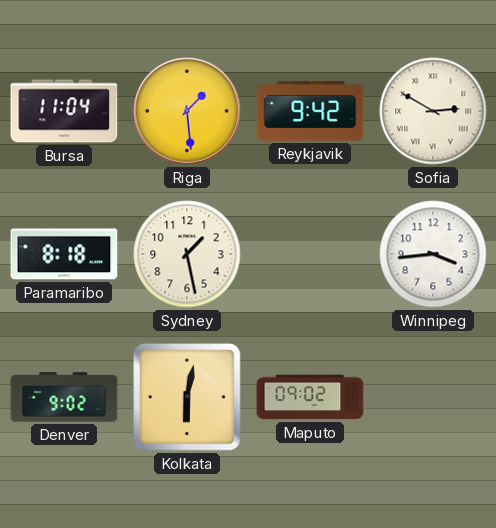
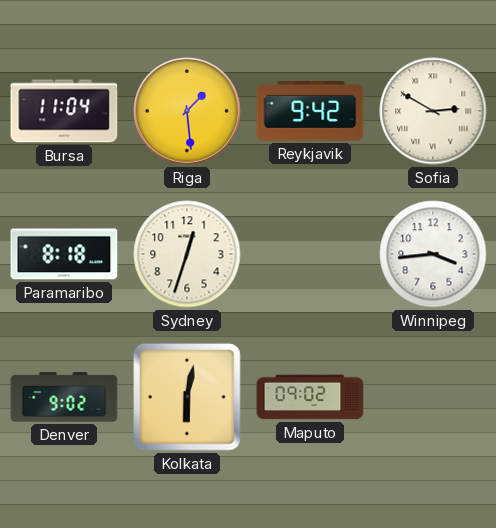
Sydney: 1:28 -> 12:33
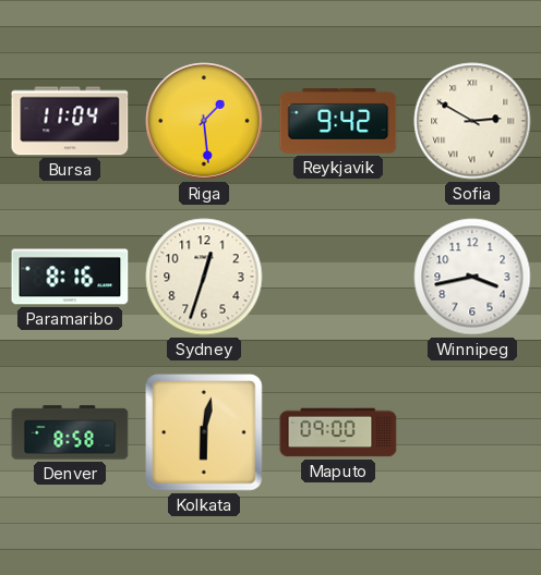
Paramaribo: 8:18 -> 8:16
Winnipeg: 3:44 -> 3:43
Denver: 9:02 -> 8:58
Maputo: 09:02 -> 09:00
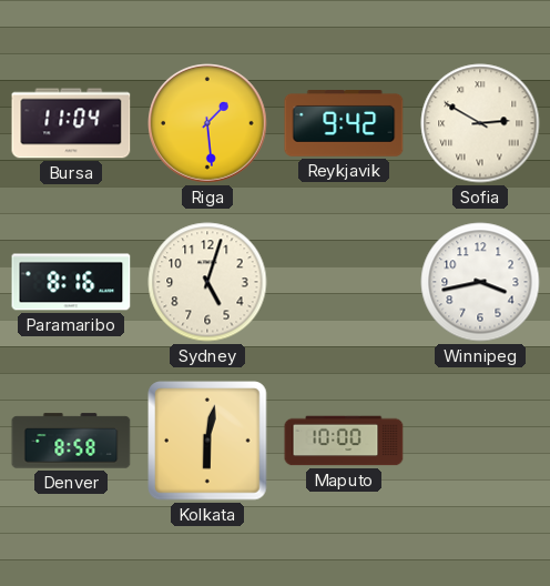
Sydney: 12:33 -> 5:03
Maputo: 09:00 -> 10:00
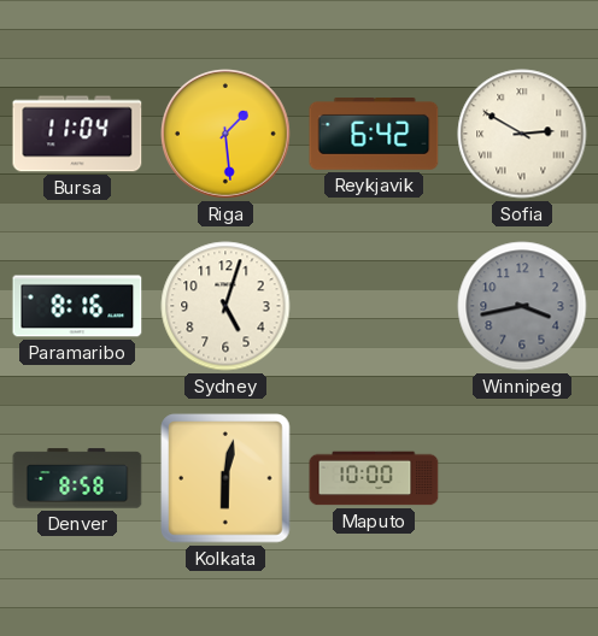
Reykjavik: 9:42 -> 6:42
Winnipeg dial: white -> grey
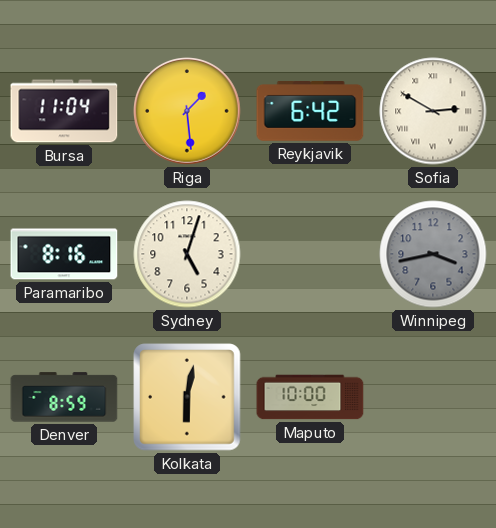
Denver: 8:58 -> 8:59
